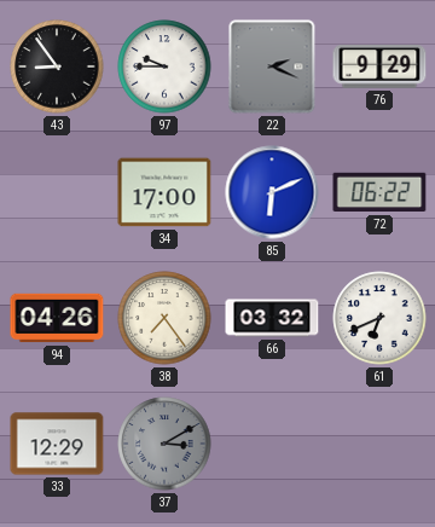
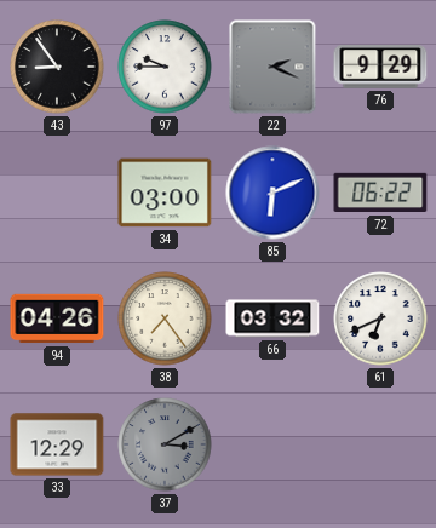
34: 17:00 -> 03:00
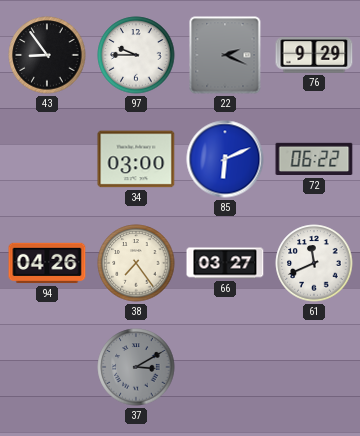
66: 03:32 -> 03:27
61: 6:41 -> 11:41
33: 12:29 -> none
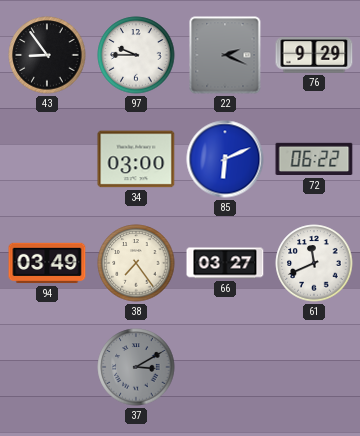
94: 04:26 -> 03:49
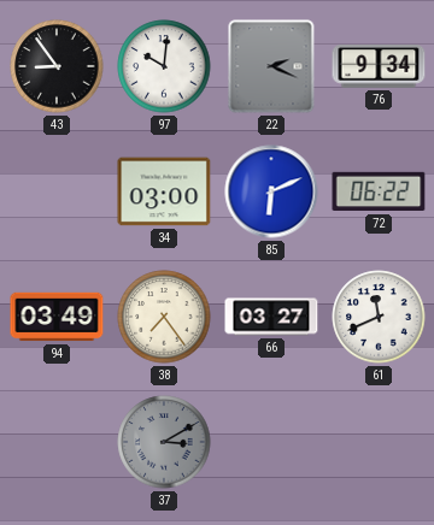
97: 9:45 -> 10:01
76: 9:29 -> 9:34
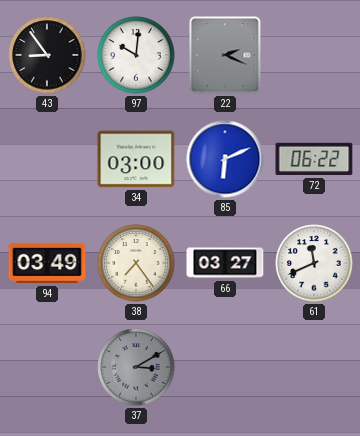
76: 9:34 -> none
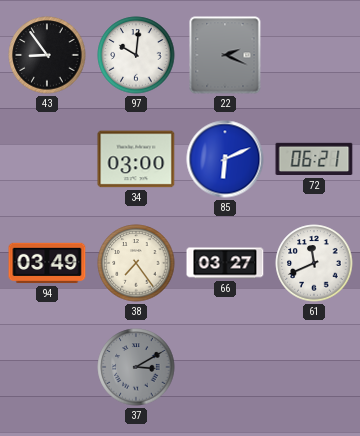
72: 06:22 -> 06:21
